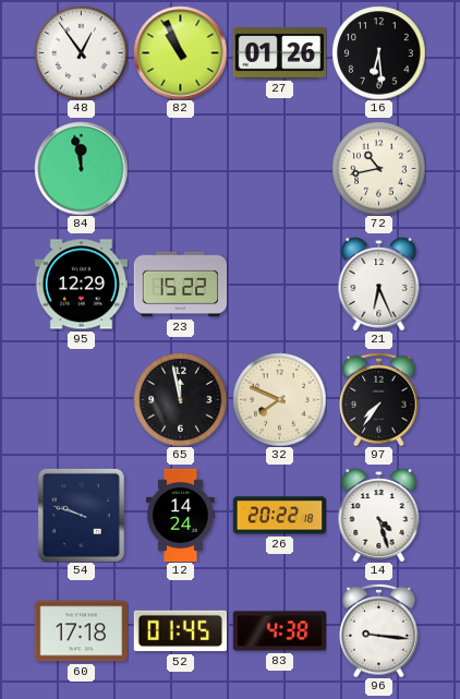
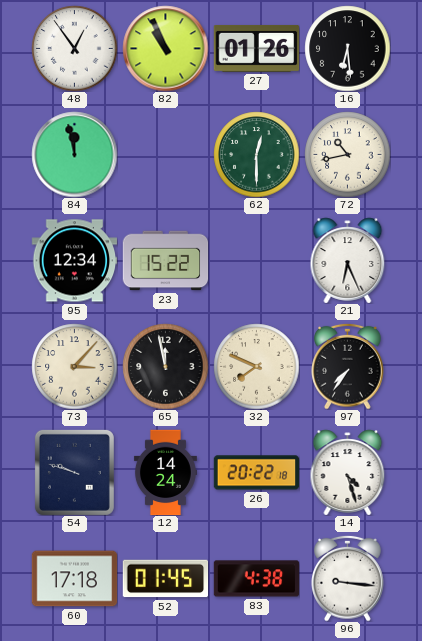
62: none -> 12:30
95: 12:29 -> 12:34
73: none -> 3:07
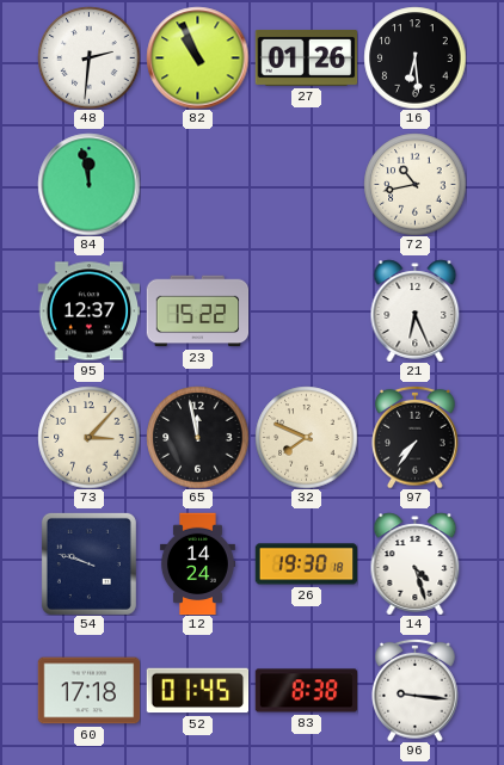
48: 12:54 -> 2:31
62: 12:30 -> none
95: 12:34 -> 12:37
26: 20:22 -> 19:30
83: 4:38 -> 8:38
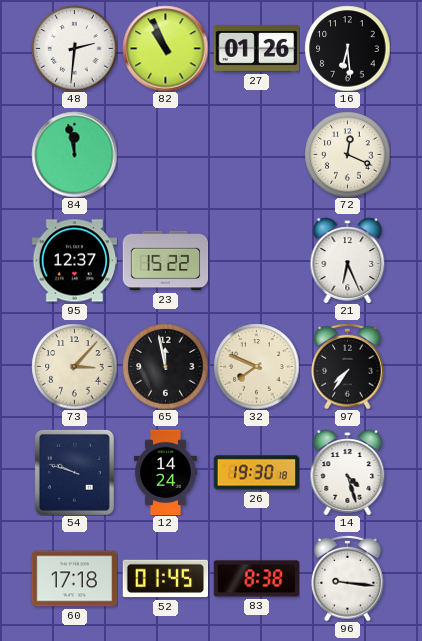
72: 10:43 -> 12:19
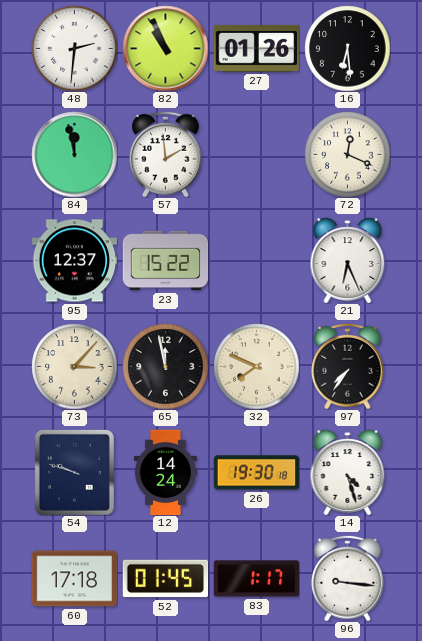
57: none -> 1:59
83: 8:38 -> 1:17
